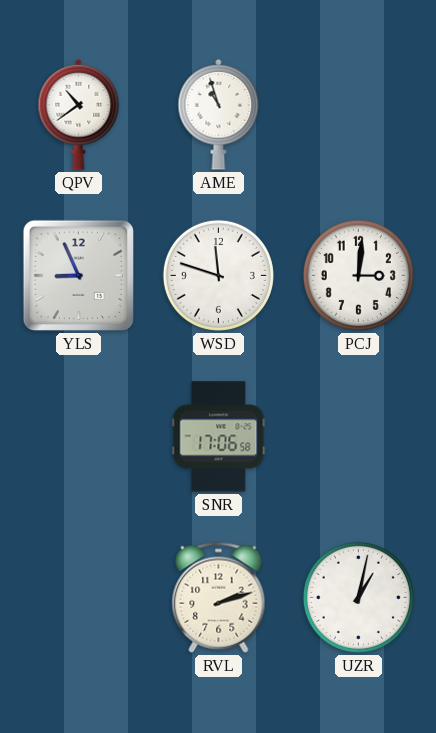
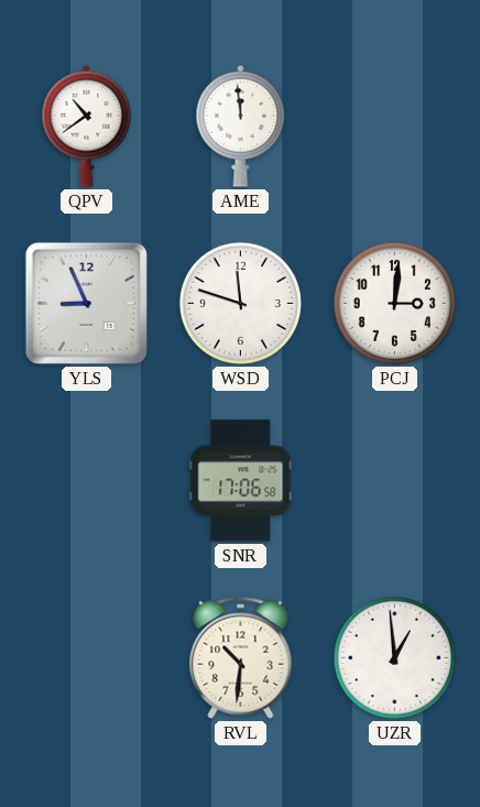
AME: 10:57 -> 11:59
RVL: 2:12 -> 10:31
UZR: 1:02 -> 12:59
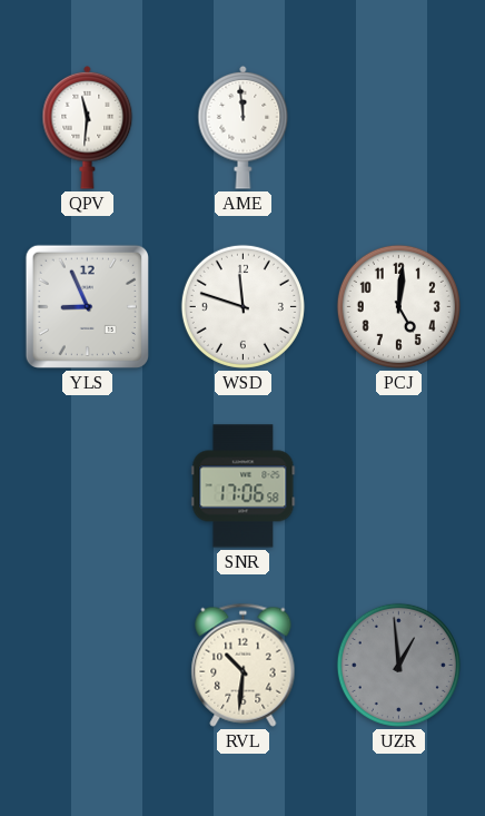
QPV: 10:39 -> 11:31
PCJ: 3:01 -> 5:01
UZR dial: white -> grey
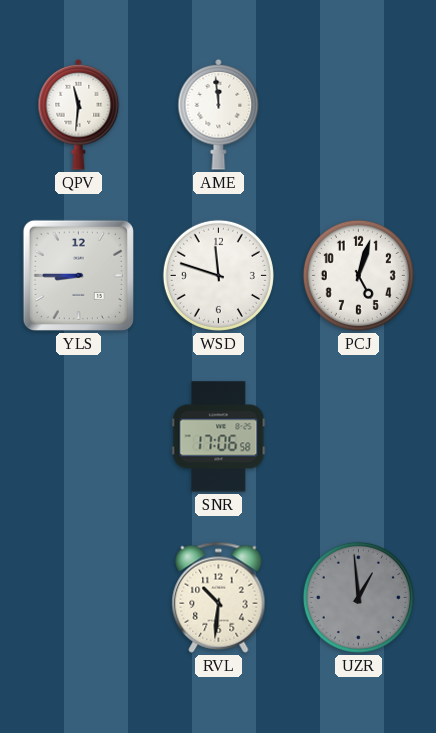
YLS: 8:56 -> 8:45
PCJ: 5:01 -> 5:03
